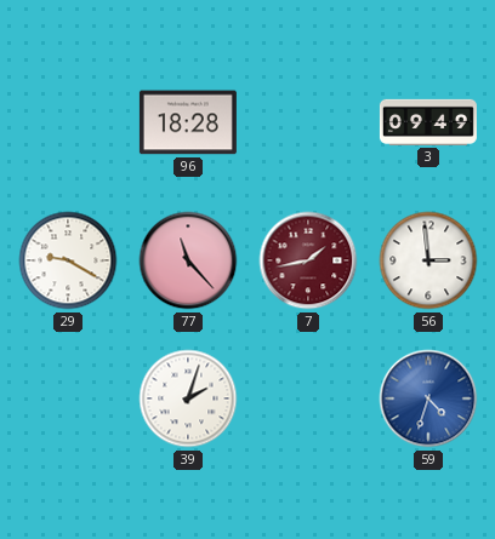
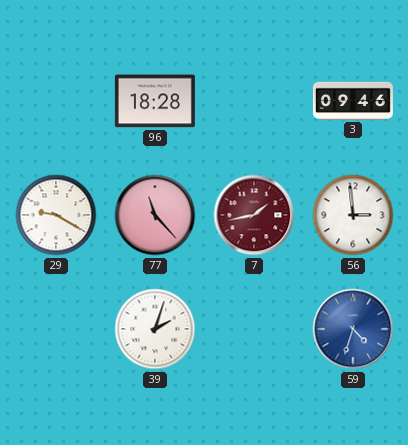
3: 09:49 -> 09:46
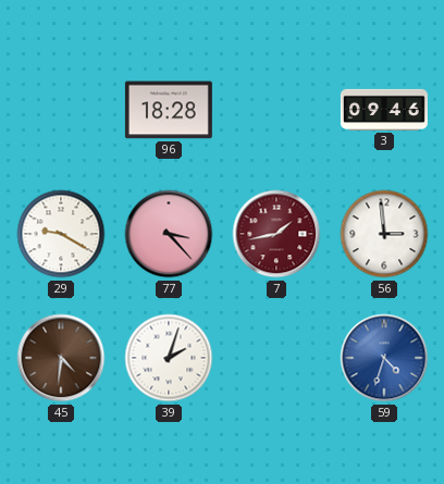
77: 11:23 -> 3:23
45: none -> 4:31
